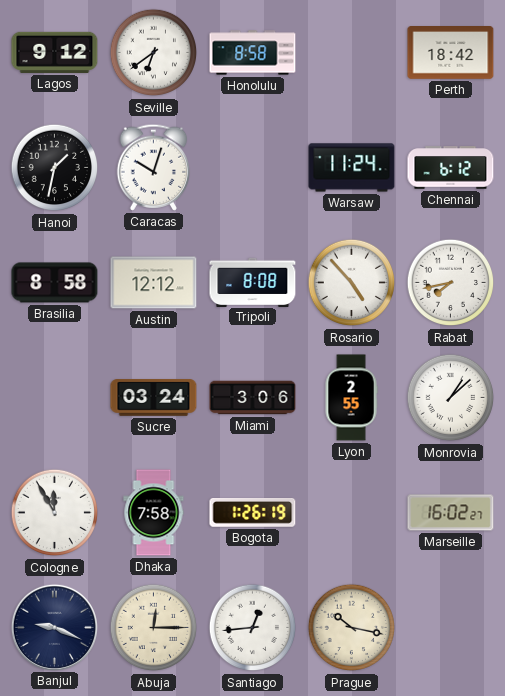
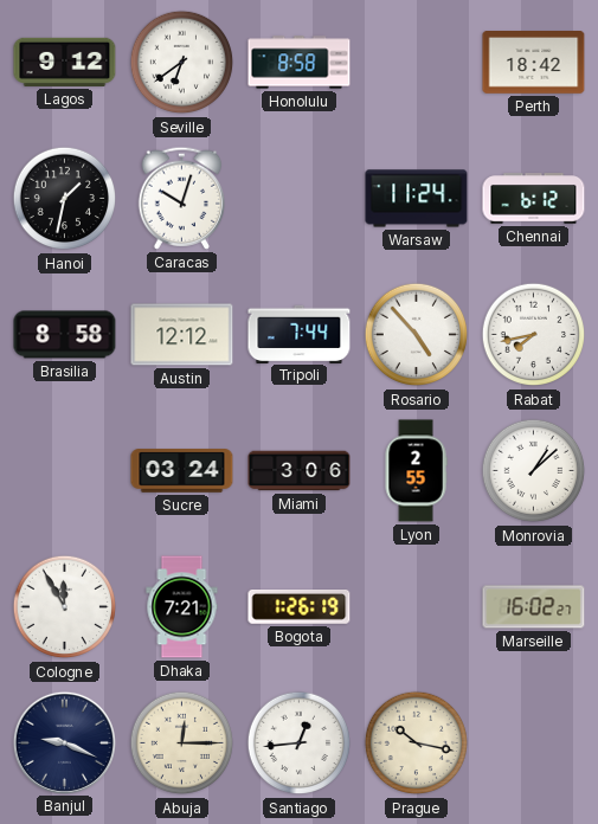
Tripoli: 8:08 -> 7:44
Dhaka: 7:58 -> 7:21
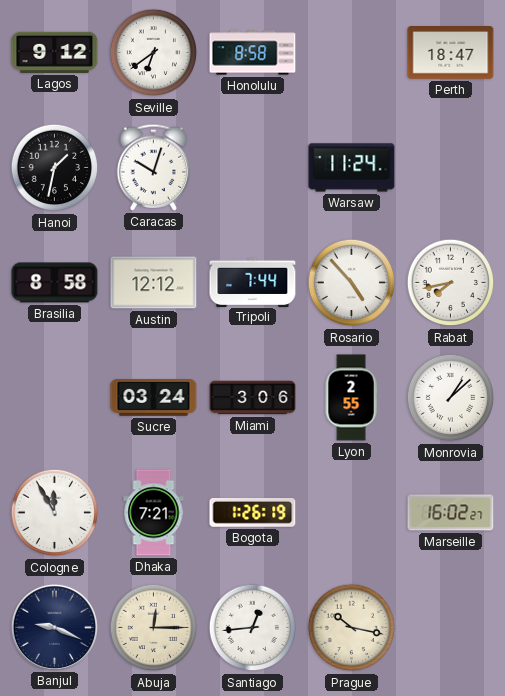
Perth: 18:42 -> 18:47
Chennai: 6:12 -> none
